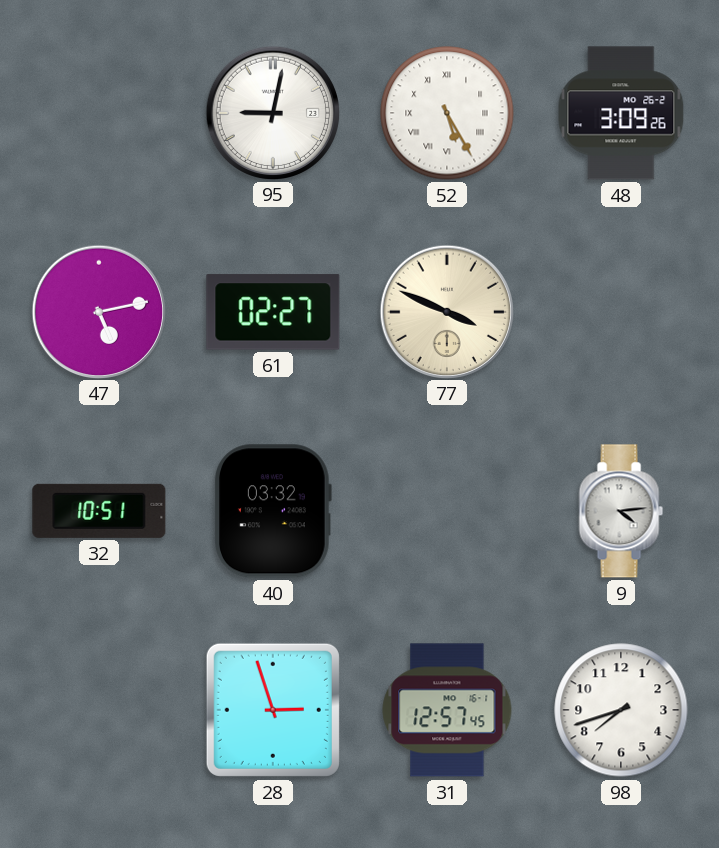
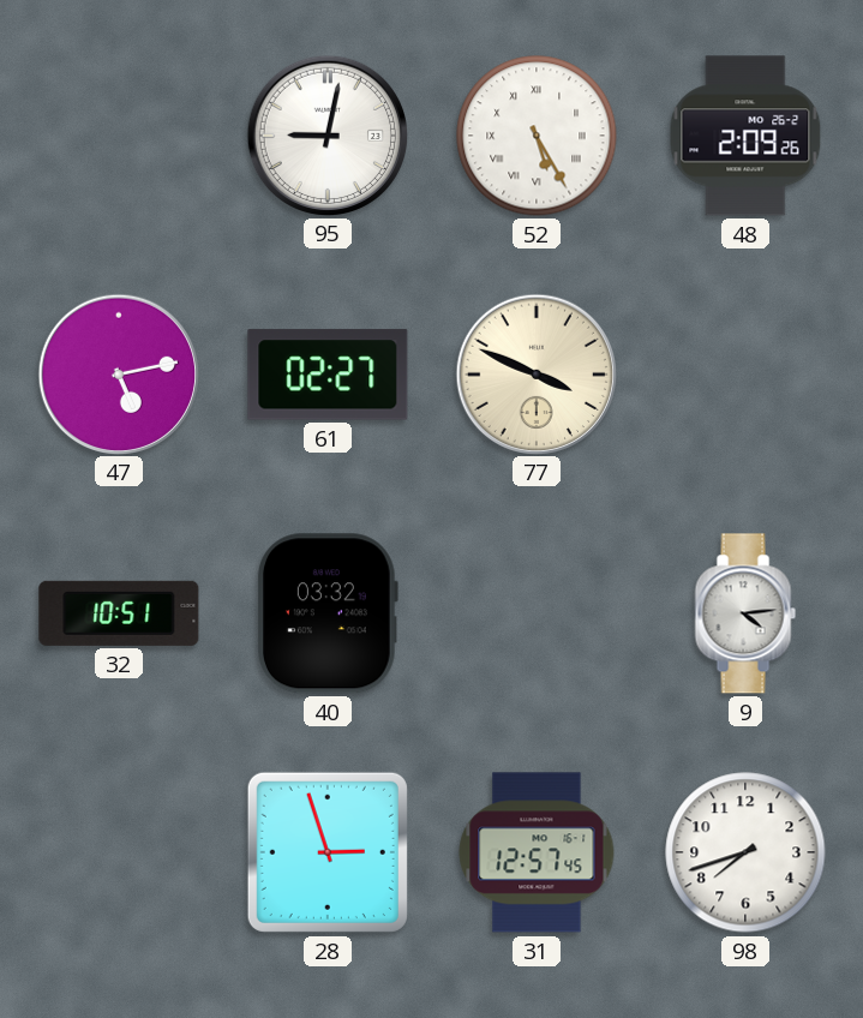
48: 3:09 -> 2:09
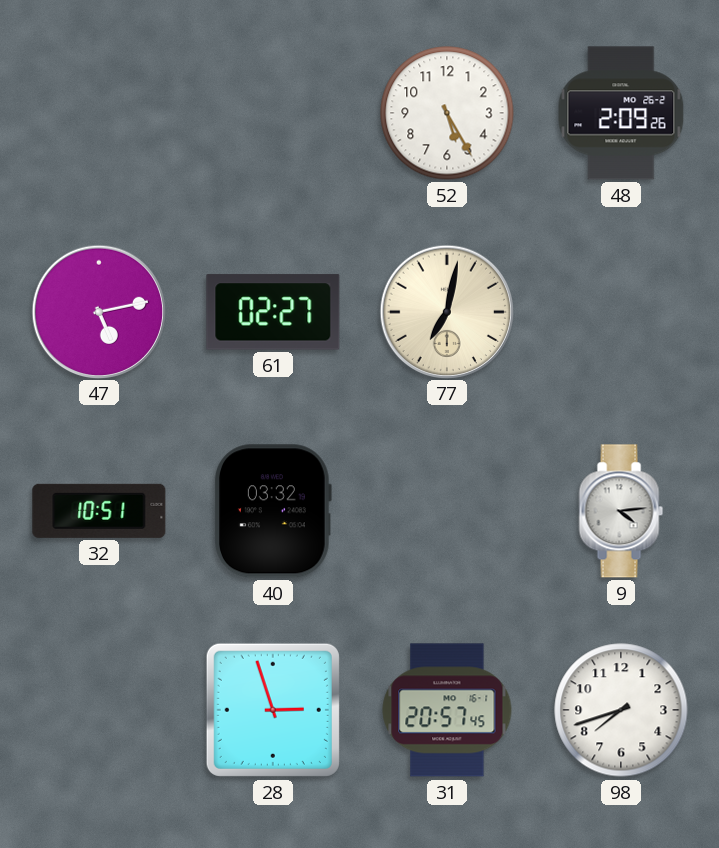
95: 9:02 -> none
52 numerals: Roman -> Arabic
77: 3:49 -> 7:02
31: 12:57 -> 20:57
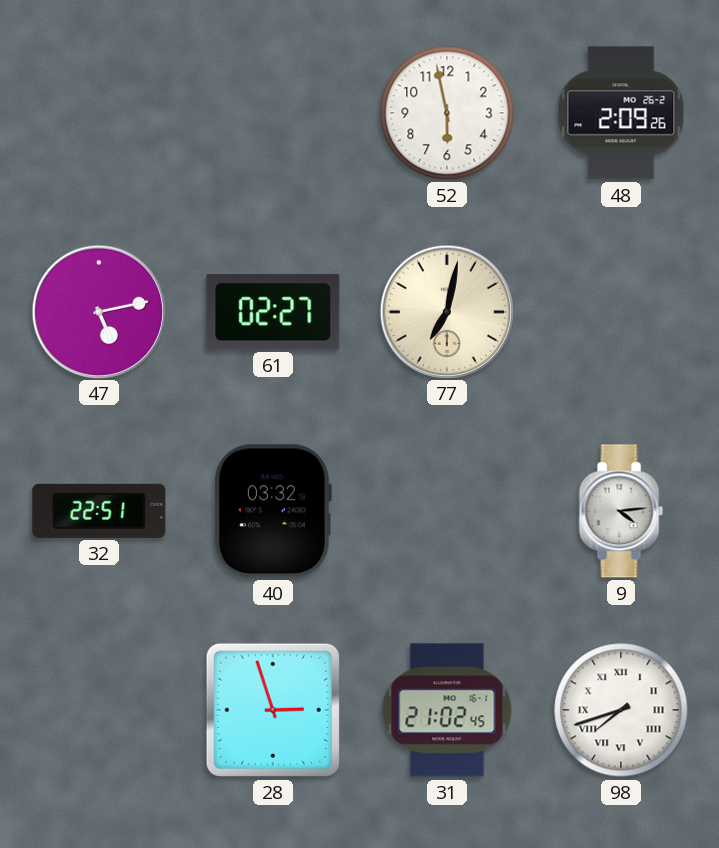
52: 5:25 -> 5:58
32: 10:51 -> 22:51
31: 20:57 -> 21:02
98 numerals: Arabic -> Roman
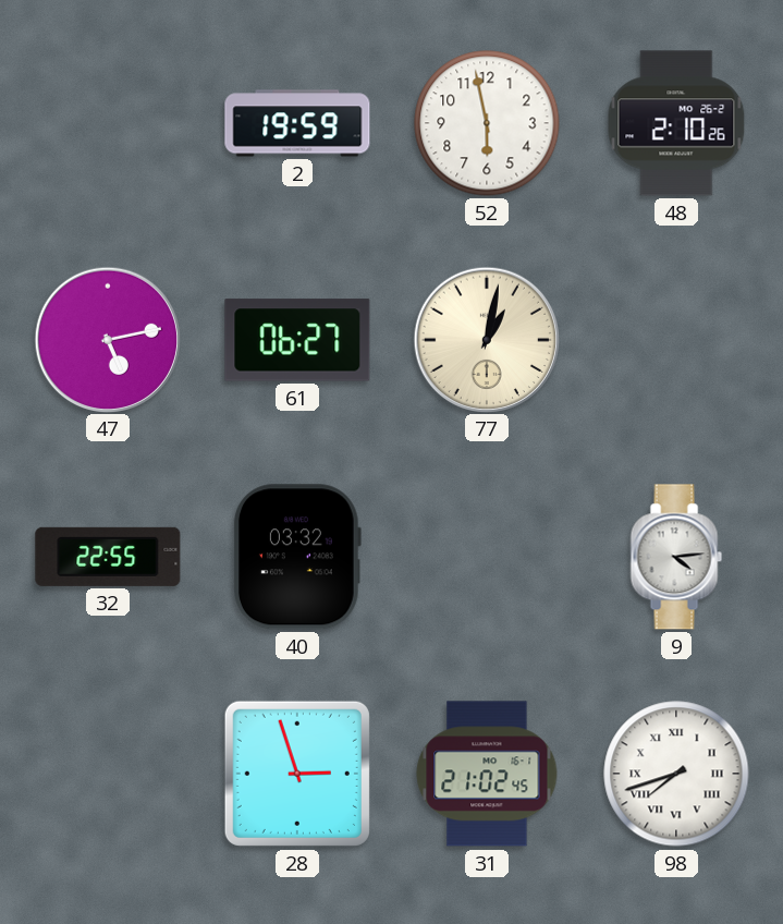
2: none -> 19:59
48: 2:09 -> 2:10
61: 02:27 -> 06:27
77: 7:02 -> 1:02
32: 22:51 -> 22:55
